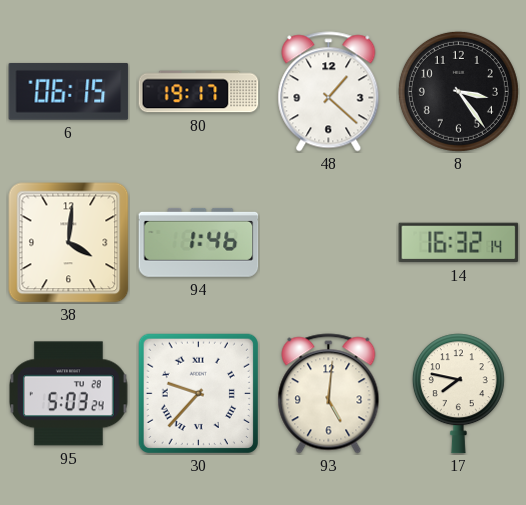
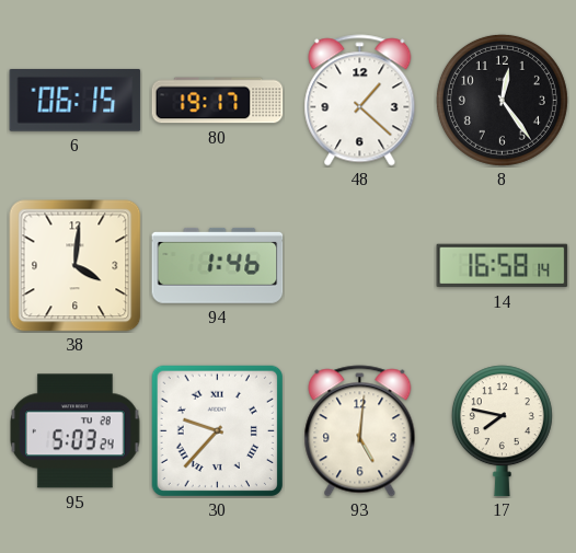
8: 3:24 -> 12:24
14: 16:32 -> 16:58
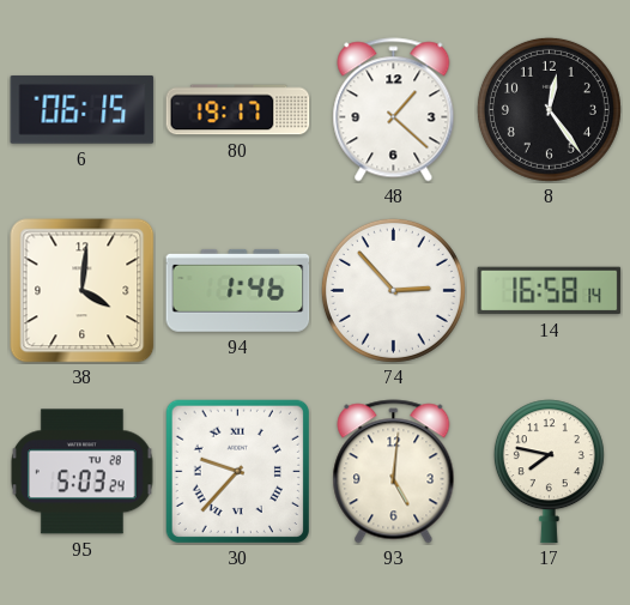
74: none -> 2:53
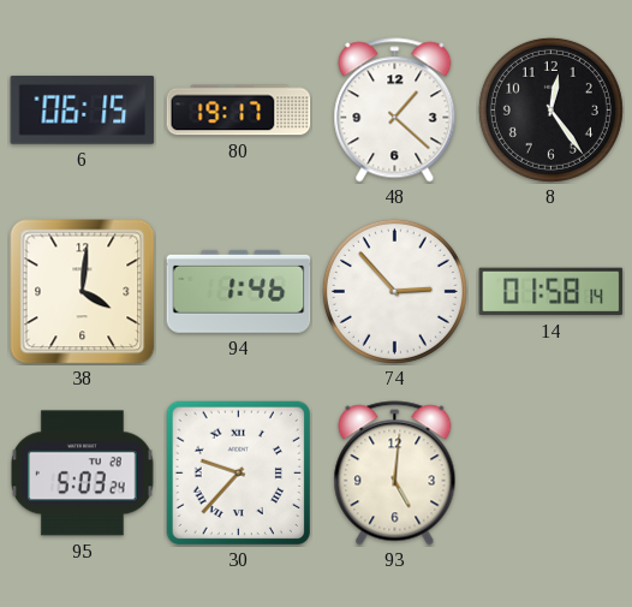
14: 16:58 -> 01:58
17: 7:47 -> none
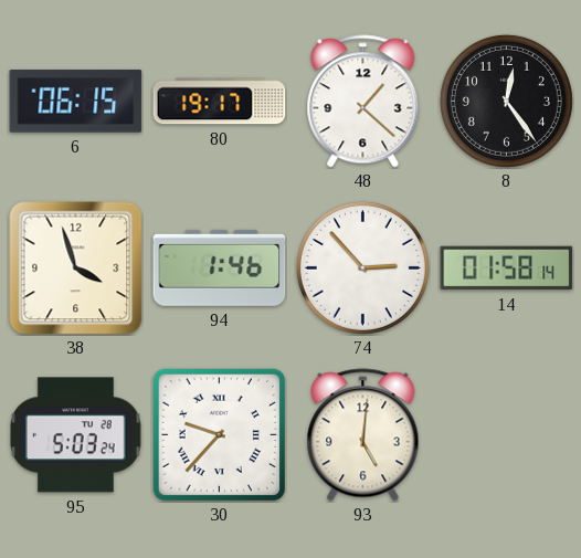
38: 4:01 -> 3:57
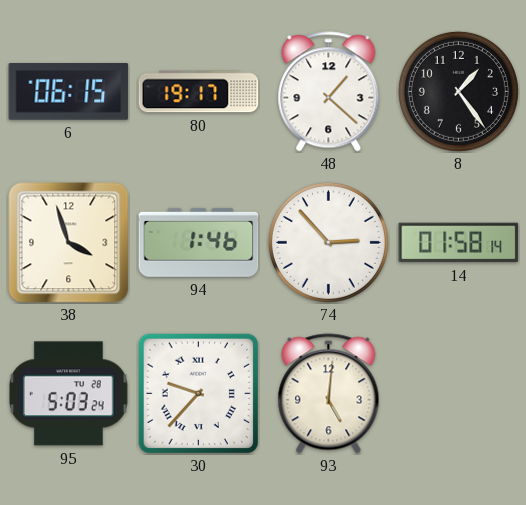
8: 12:24 -> 1:24
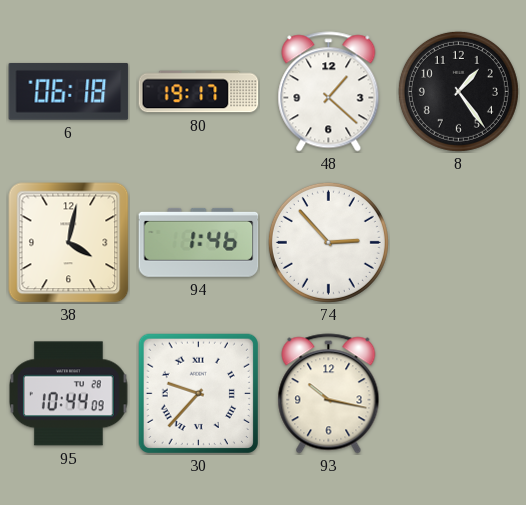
6: 06:15 -> 06:18
38: 3:57 -> 4:02
14: 01:58 -> none
95: 5:03 -> 10:44
93: 5:01 -> 10:17
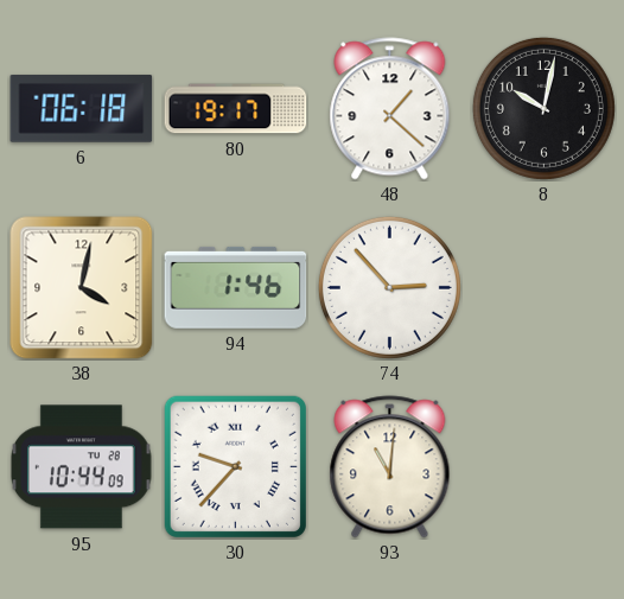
8: 1:24 -> 10:02
93: 10:17 -> 11:01
